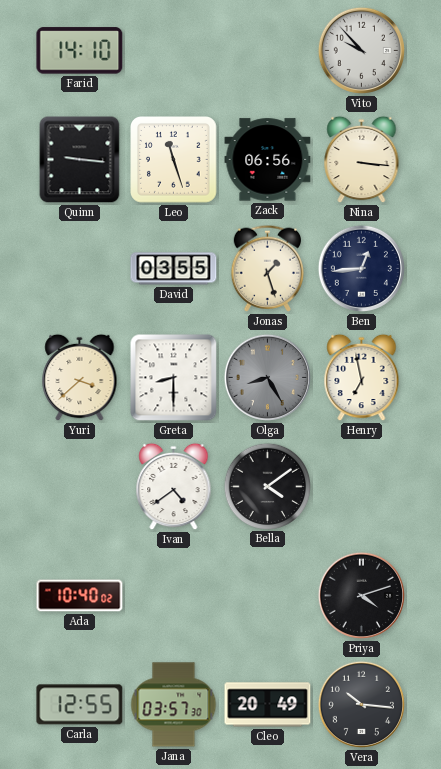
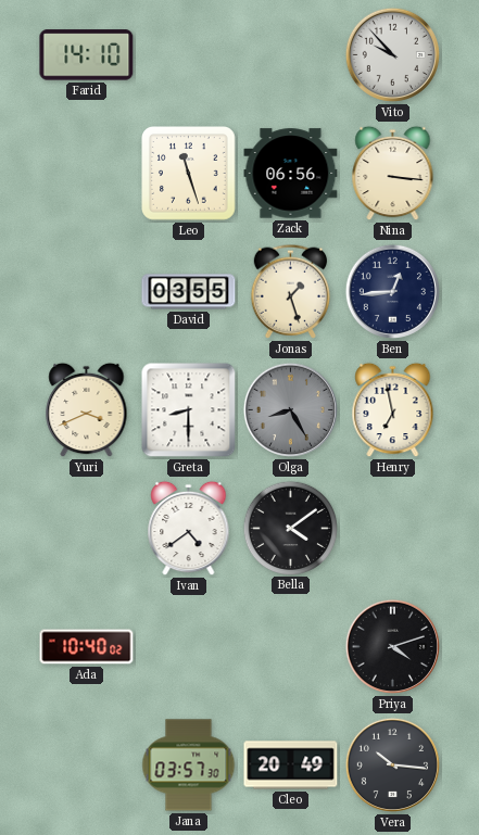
Quinn: 9:16 -> none
Yuri: 3:38 -> 3:41
Carla: 12:55 -> none
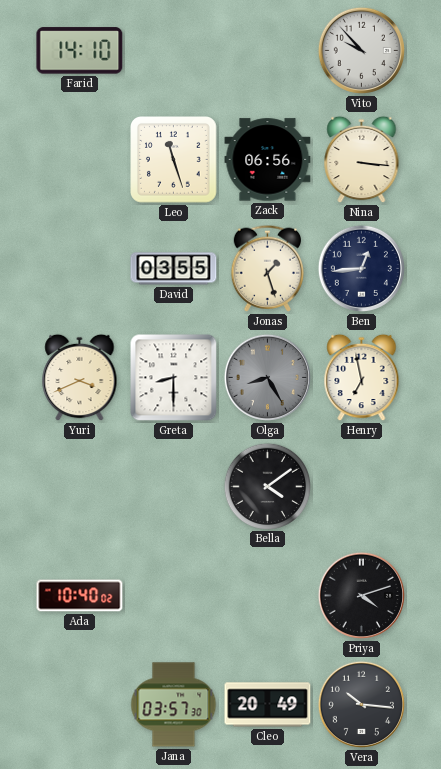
Ivan: 4:39 -> none
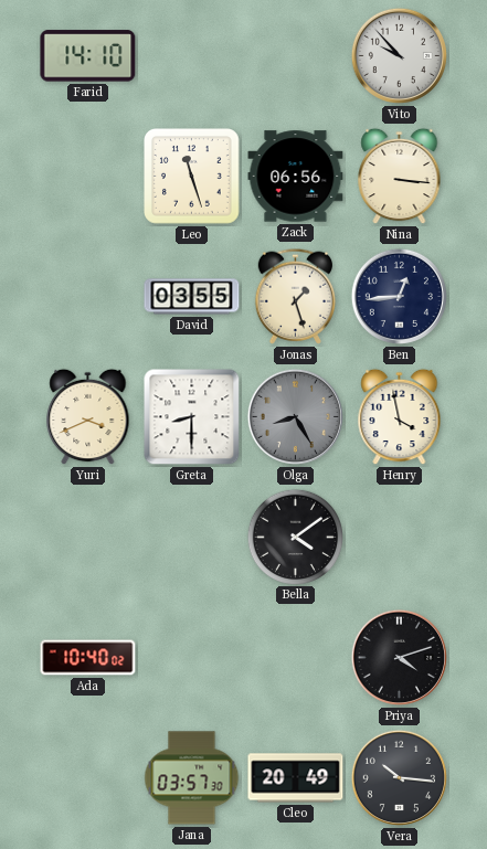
Henry: 6:58 -> 3:58
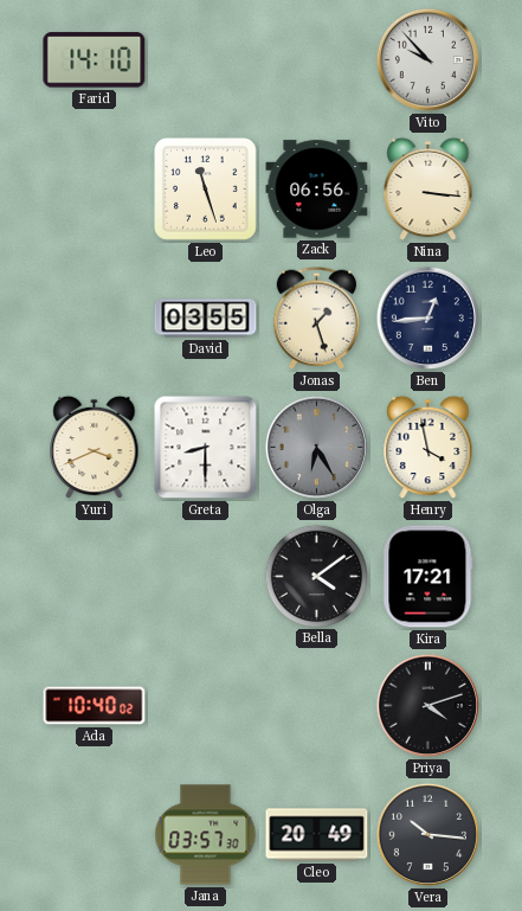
Olga: 8:25 -> 6:25
Kira: none -> 17:21
